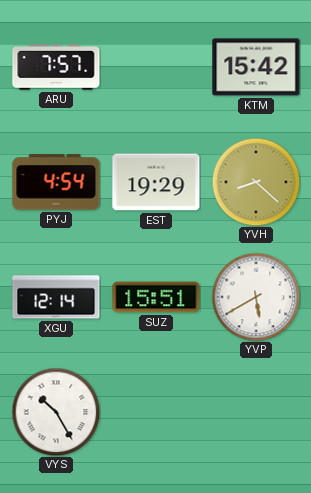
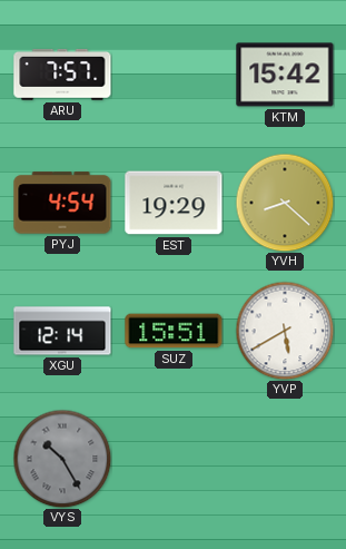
VYS dial: white -> grey
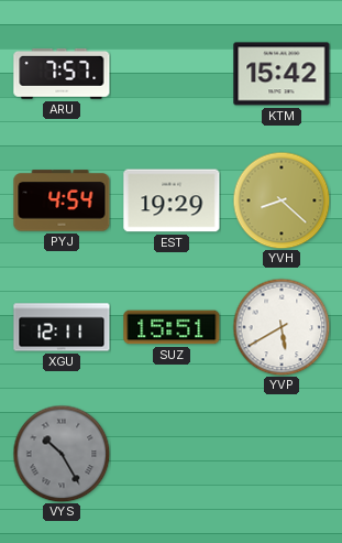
XGU: 12:14 -> 12:11
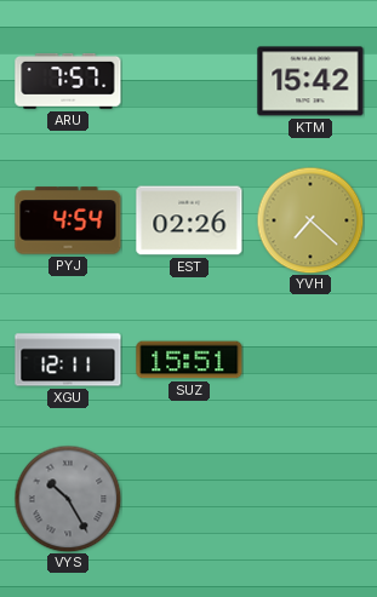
EST: 19:29 -> 02:26
YVH: 8:22 -> 7:22
YVP: 5:40 -> none
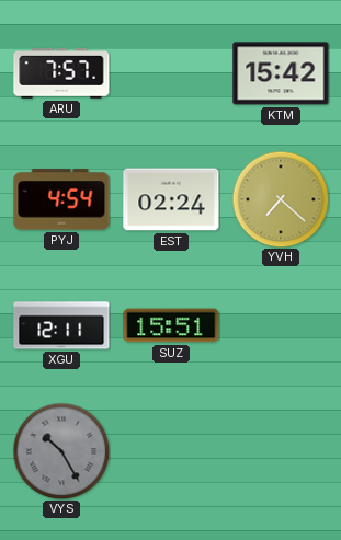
EST: 02:26 -> 02:24
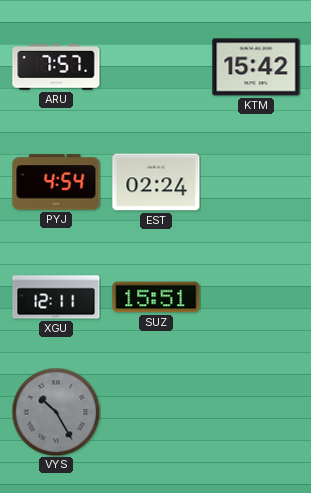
YVH: 7:22 -> none
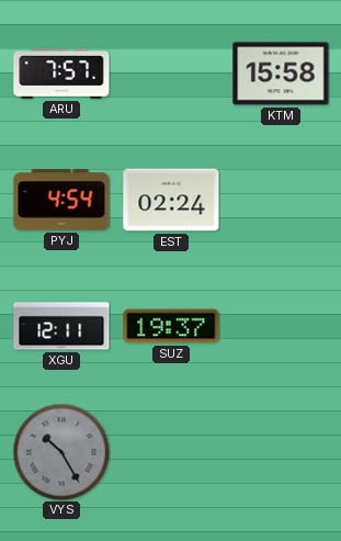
KTM: 15:42 -> 15:58
SUZ: 15:51 -> 19:37
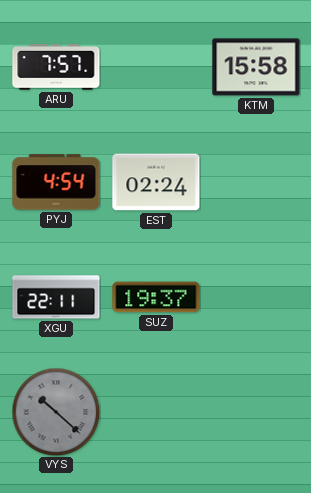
XGU: 12:11 -> 22:11
VYS: 10:25 -> 10:22
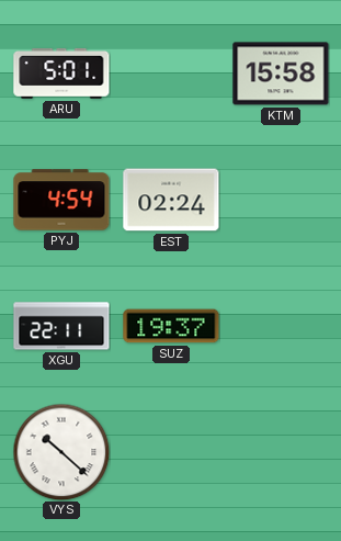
ARU: 7:57 -> 5:01
VYS dial: grey -> white
